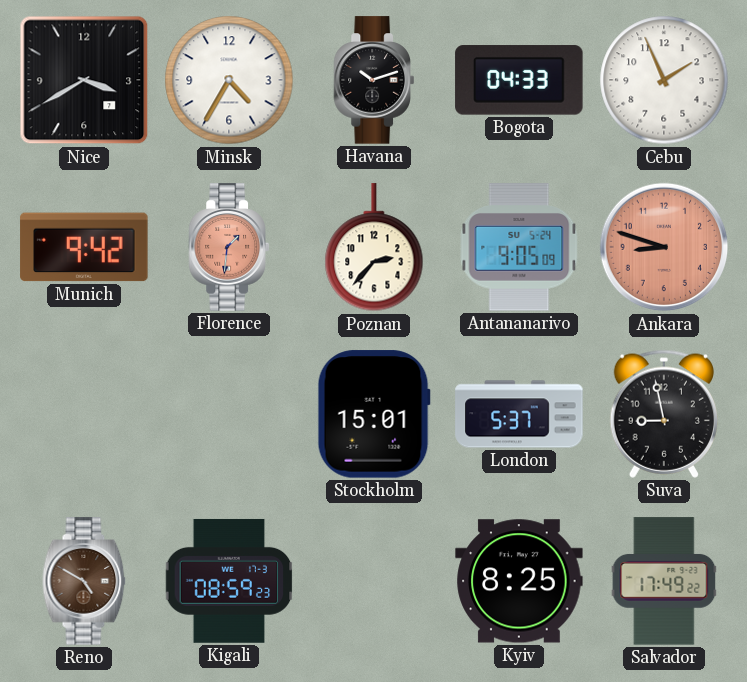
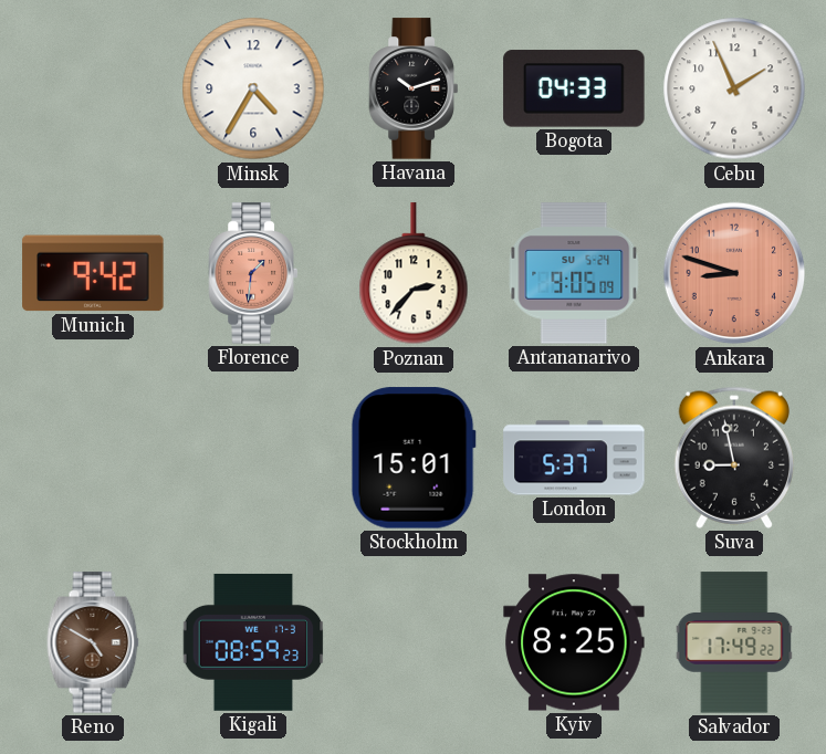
Nice: 3:40 -> none
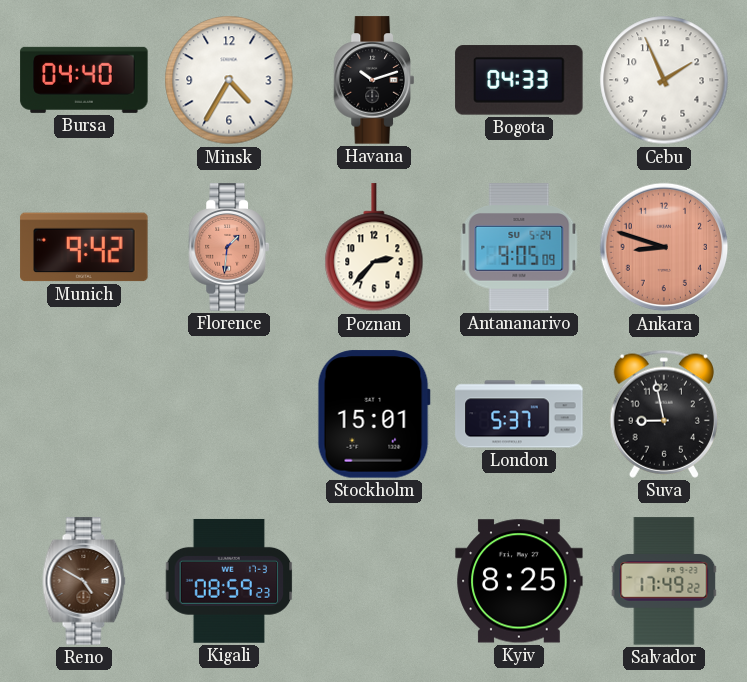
Bursa: none -> 04:40
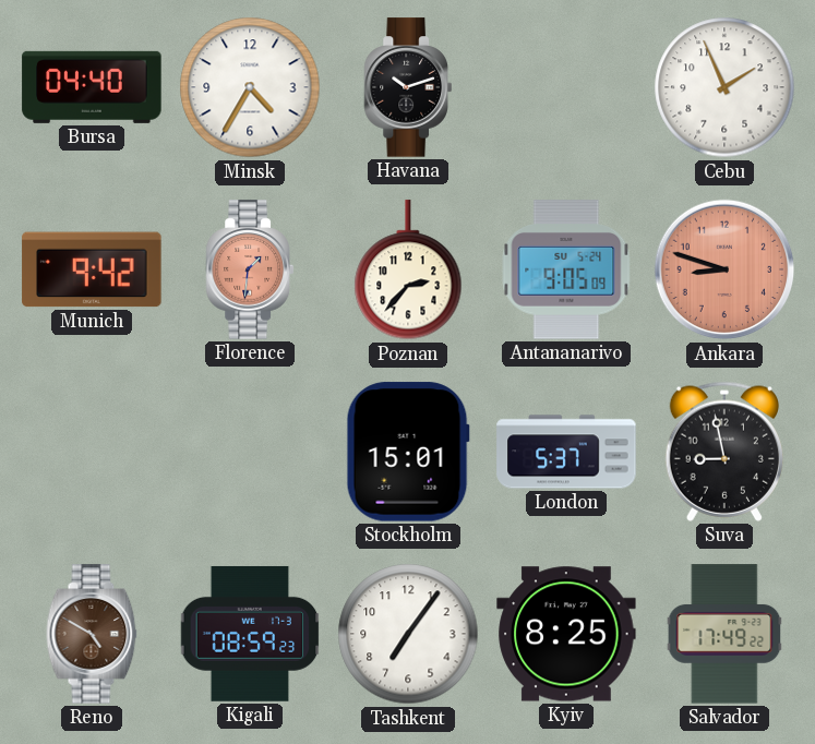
Bogota: 04:33 -> none
Tashkent: none -> 7:06
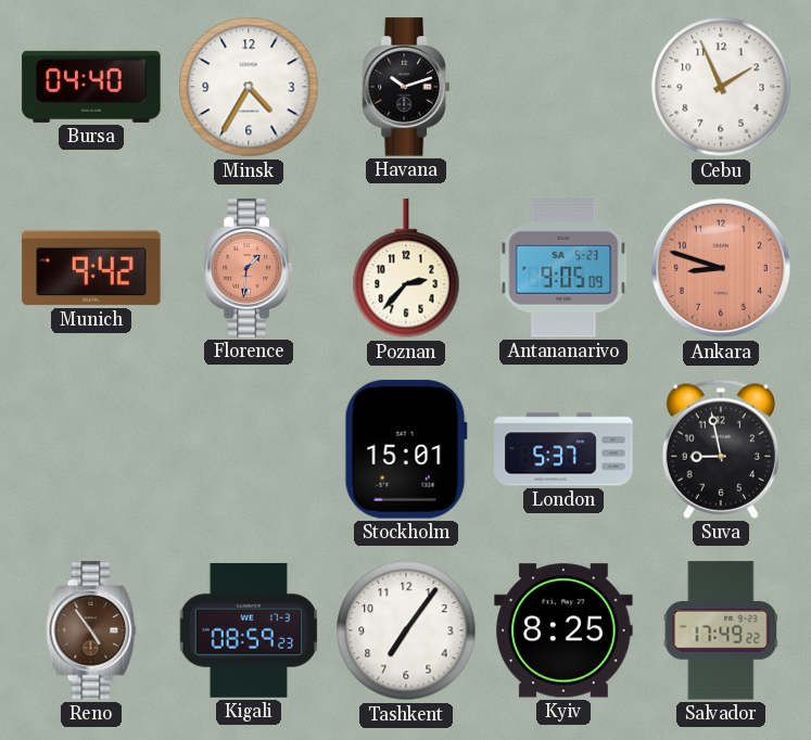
Antananarivo date: SU 5-24 -> SA 5-23
Reno: 4:50 -> 4:54
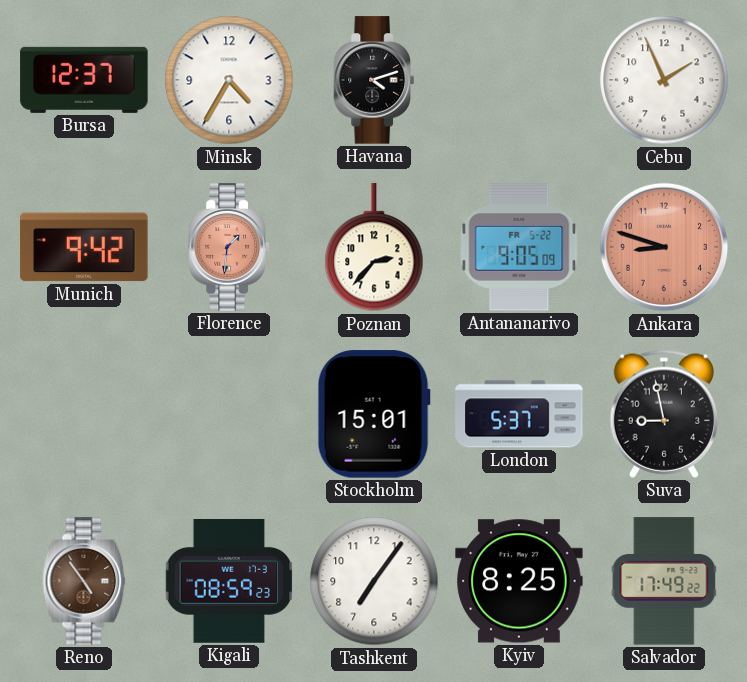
Bursa: 04:40 -> 12:37
Havana: 10:12 -> 4:12
Antananarivo date: SA 5-23 -> FR 5-22
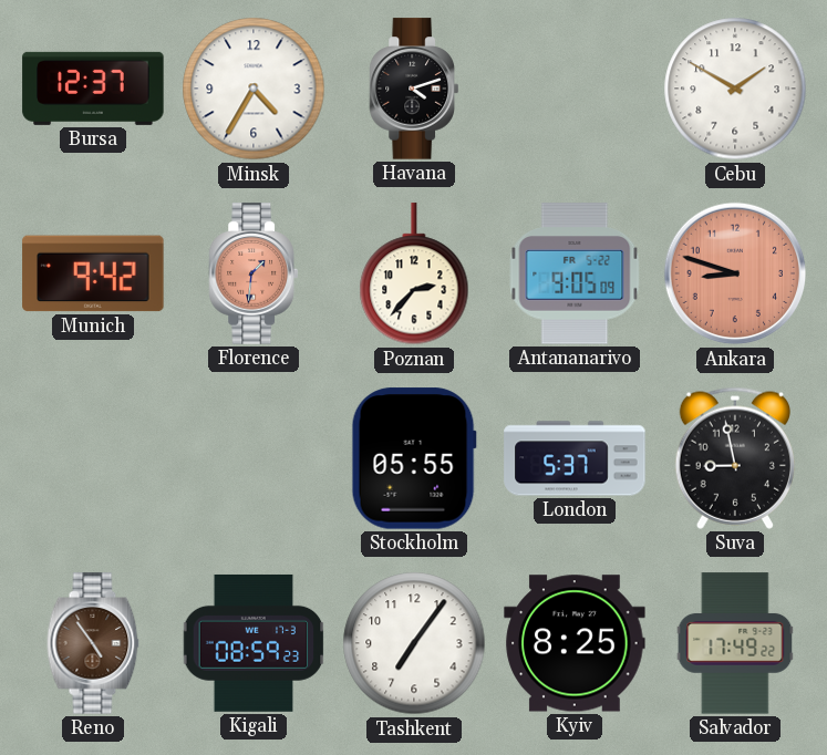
Cebu: 1:56 -> 1:50
Stockholm: 15:01 -> 05:55
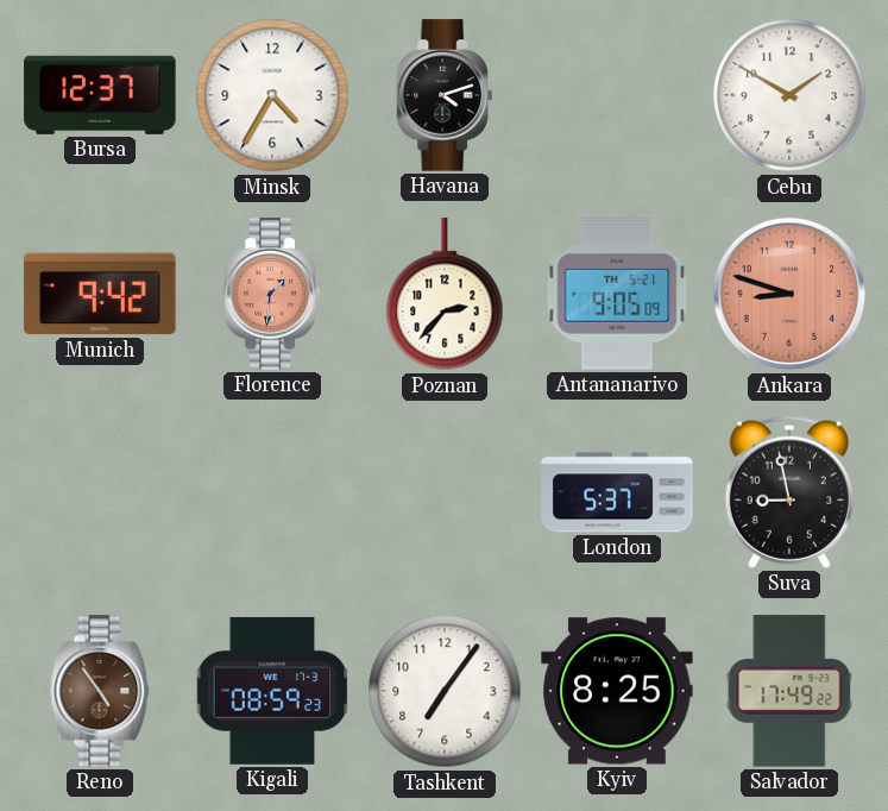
Antananarivo date: FR 5-22 -> TH 5-21
Stockholm: 05:55 -> none
